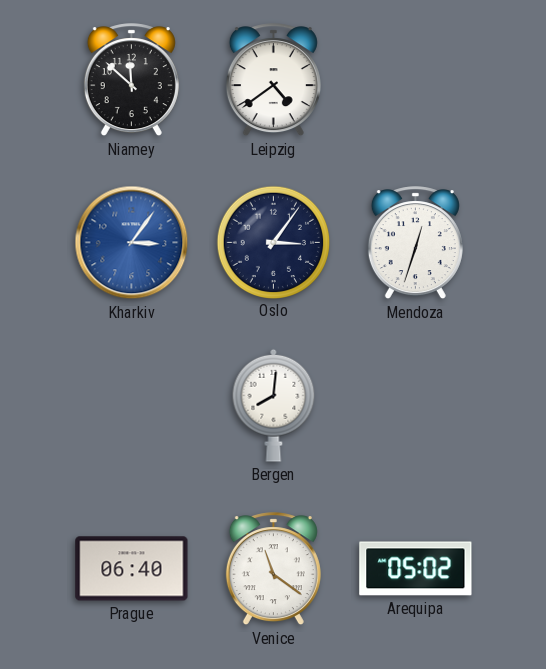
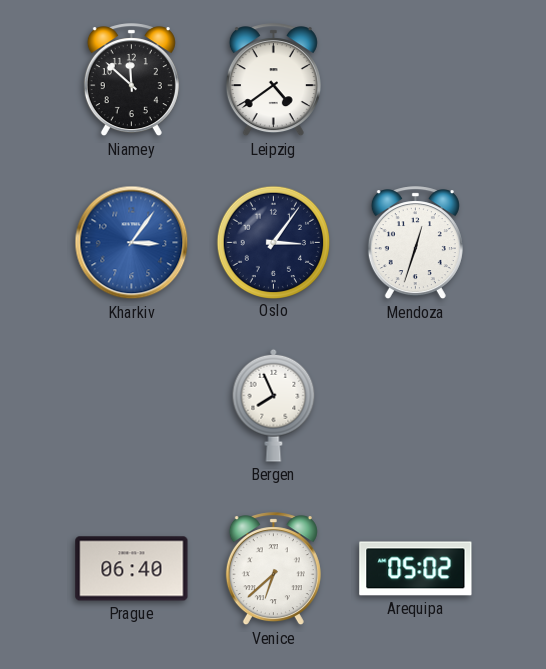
Bergen: 8:01 -> 7:56
Venice: 11:21 -> 6:38
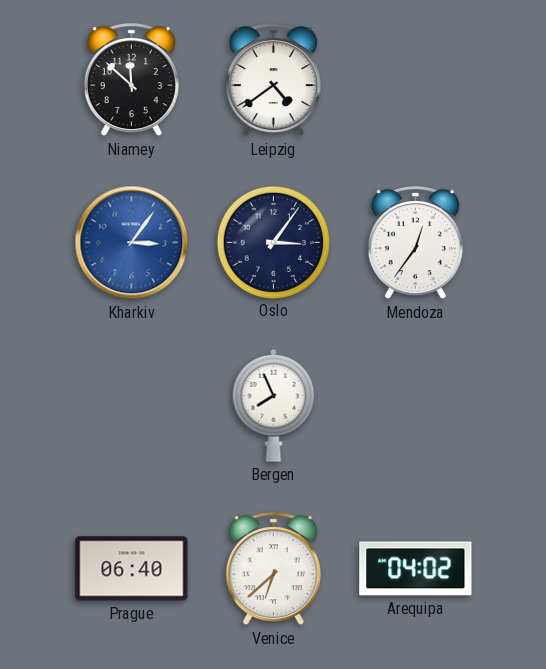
Mendoza: 12:33 -> 12:36
Arequipa: 05:02 -> 04:02
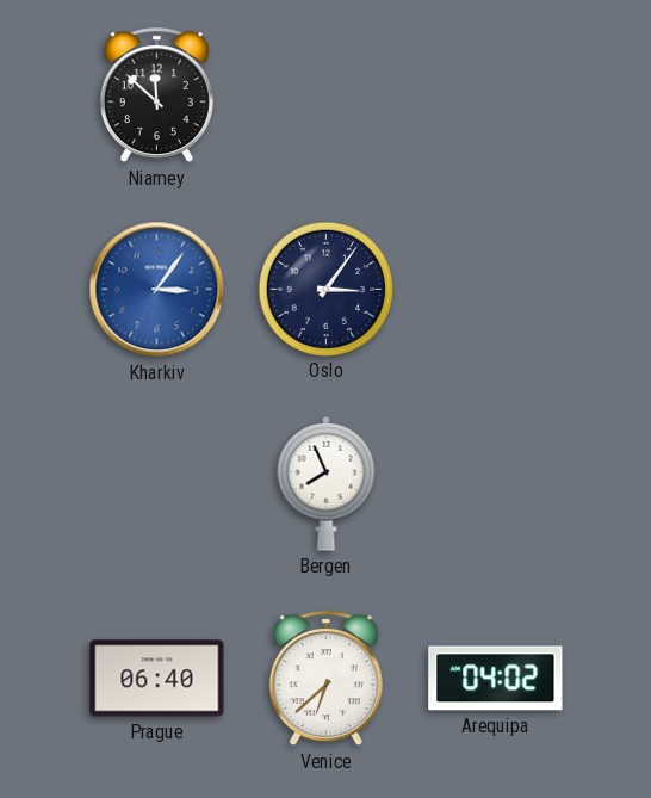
Leipzig: 4:39 -> none
Mendoza: 12:36 -> none
